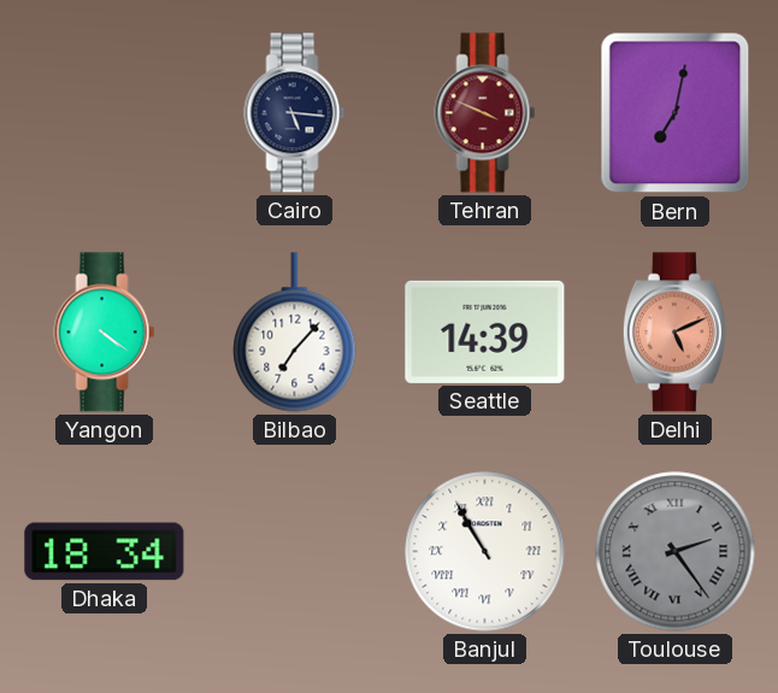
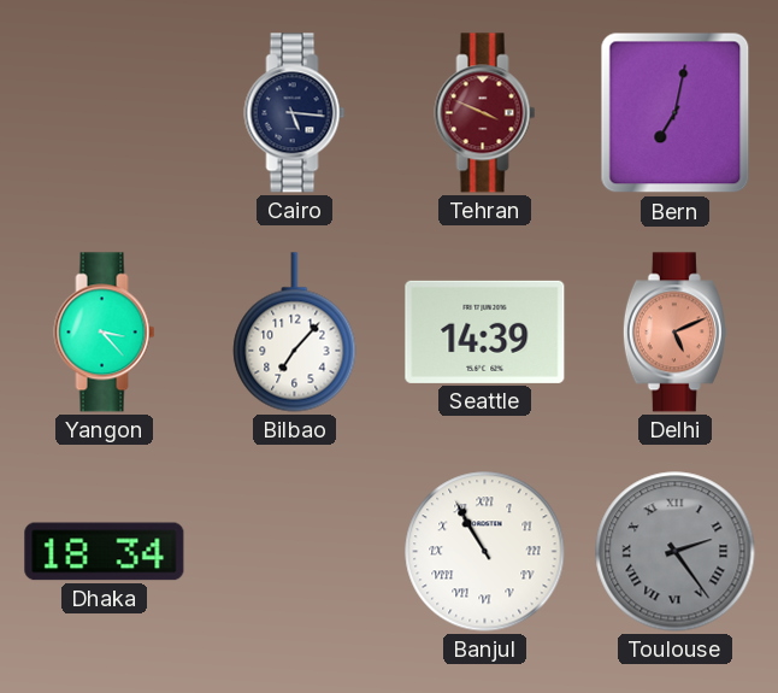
Yangon: 4:21 -> 3:23
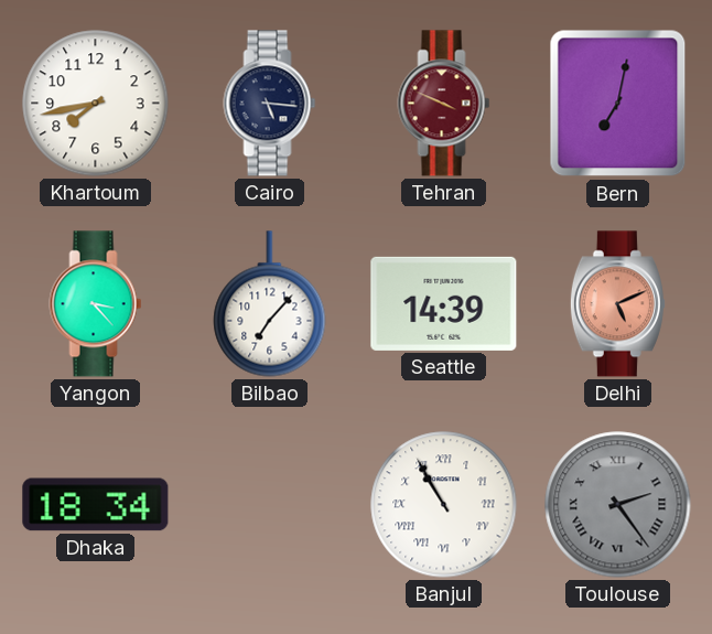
Khartoum: none -> 7:43
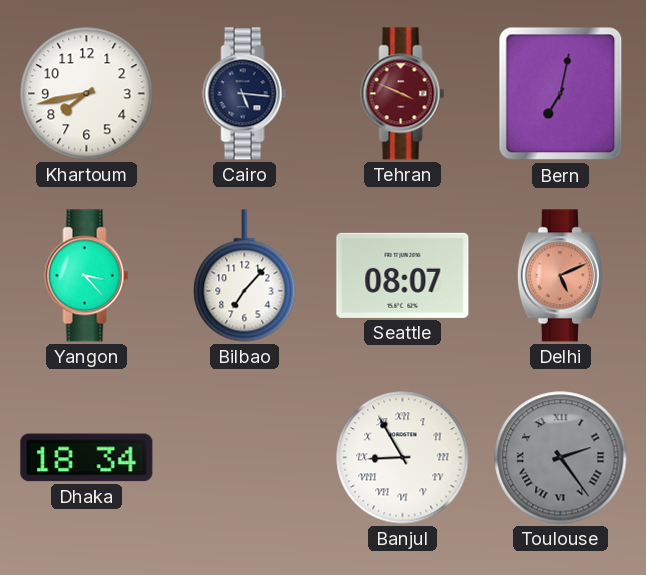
Seattle: 14:39 -> 08:07
Banjul: 10:55 -> 8:55
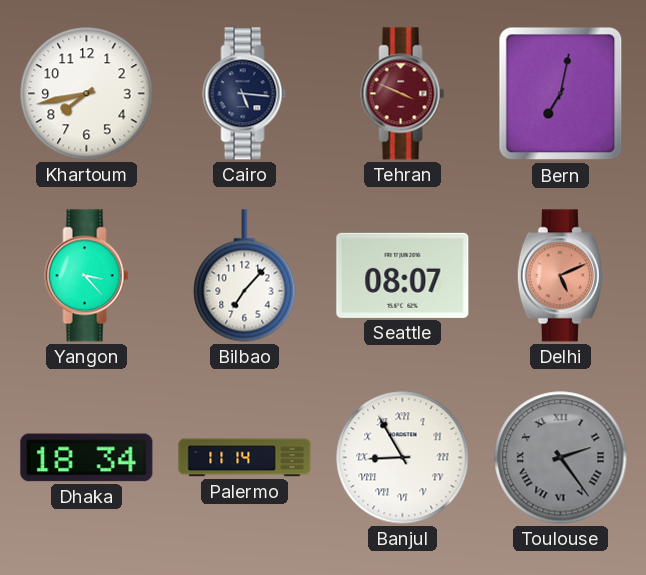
Palermo: none -> 11:14
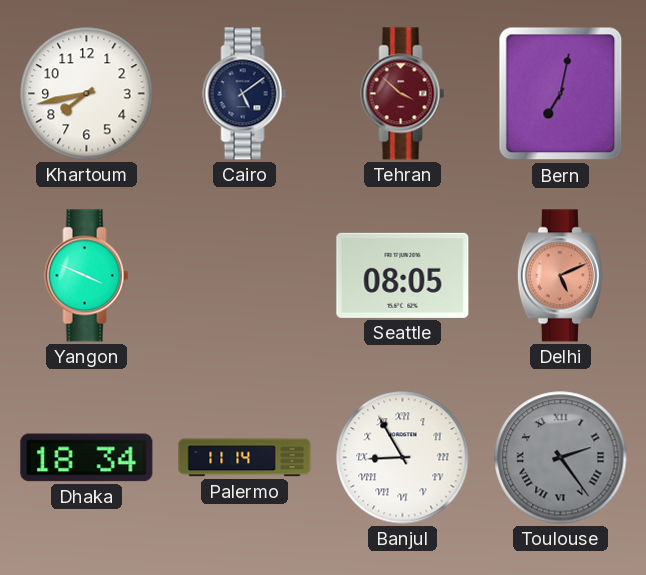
Cairo: 5:16 -> 5:09
Tehran: 3:49 -> 3:52
Yangon: 3:23 -> 3:49
Bilbao: 7:07 -> none
Seattle: 08:07 -> 08:05
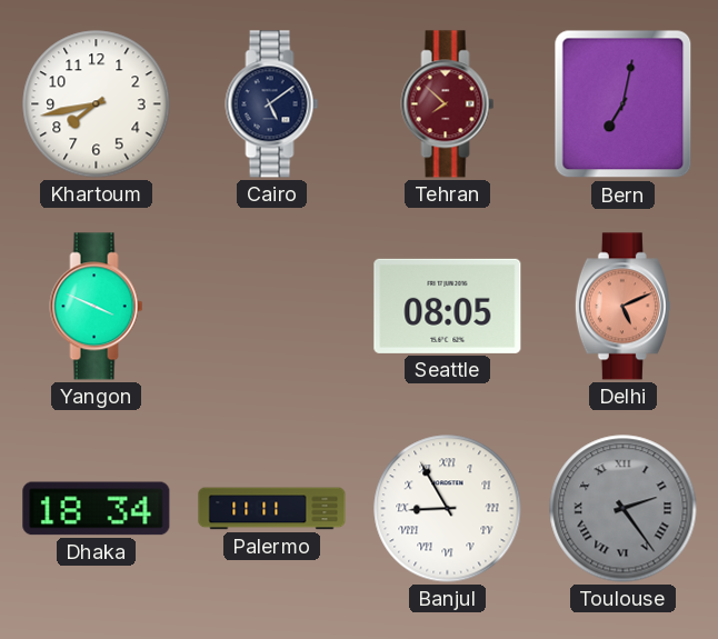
Tehran: 3:52 -> 7:52
Palermo: 11:14 -> 11:11
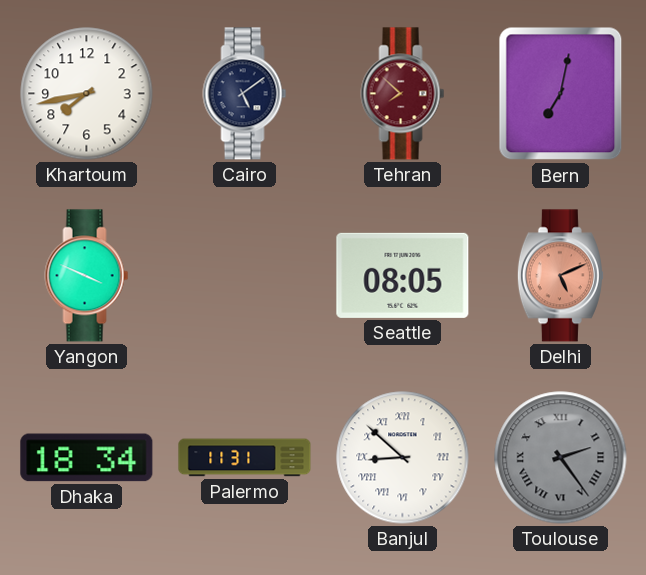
Palermo: 11:11 -> 11:31
Banjul: 8:55 -> 8:52
